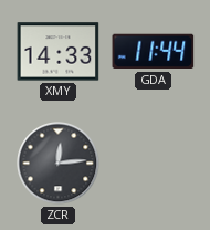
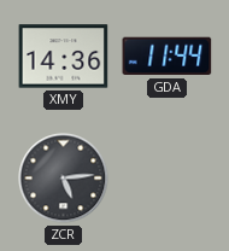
XMY: 14:33 -> 14:36
ZCR: 12:14 -> 5:14
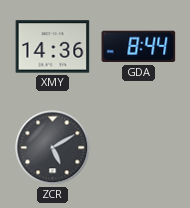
GDA: 11:44 -> 8:44
ZCR: 5:14 -> 5:10
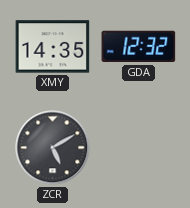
XMY: 14:36 -> 14:35
GDA: 8:44 -> 12:32
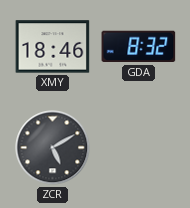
XMY: 14:35 -> 18:46
GDA: 12:32 -> 8:32
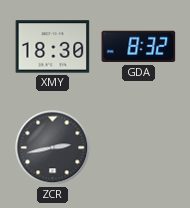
XMY: 18:46 -> 18:30
ZCR: 5:10 -> 2:43
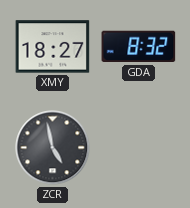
XMY: 18:30 -> 18:27
ZCR: 2:43 -> 4:58
